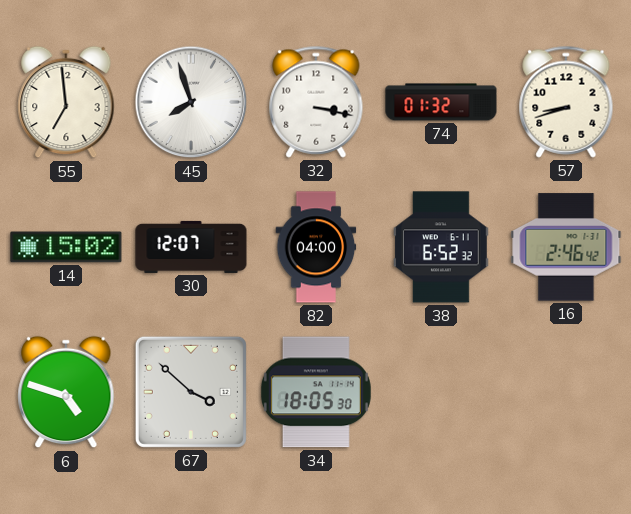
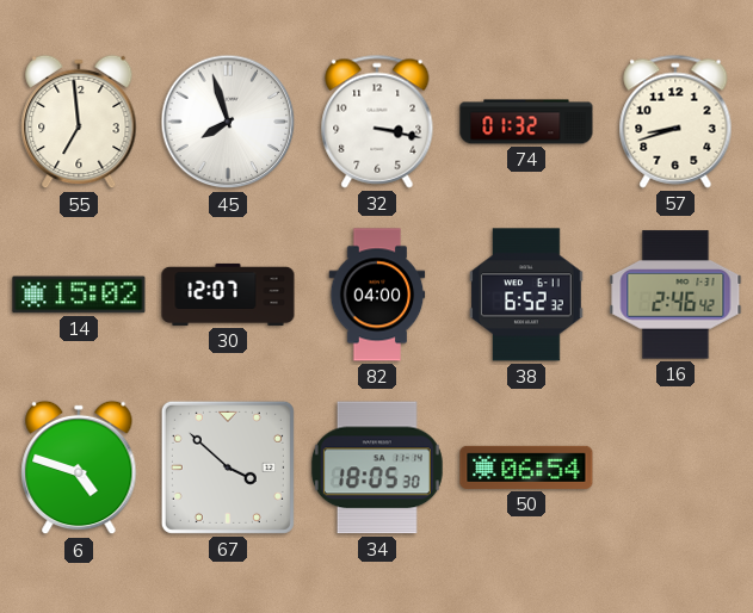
50: none -> 06:54
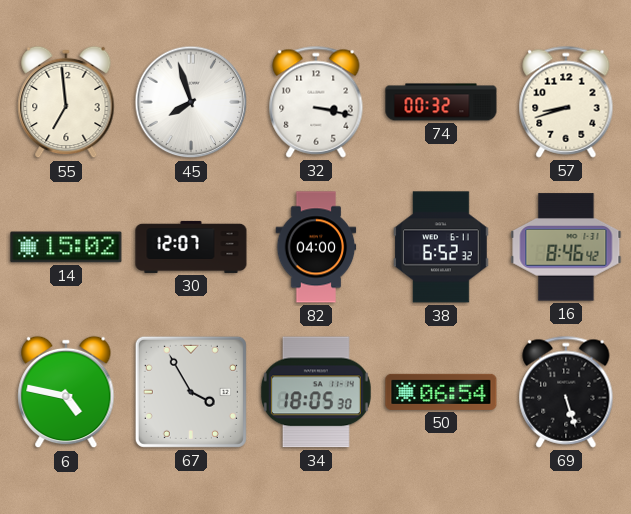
74: 01:32 -> 00:32
16: 2:46 -> 8:46
6: 4:48 -> 4:47
67: 3:52 -> 3:55
69: none -> 5:27
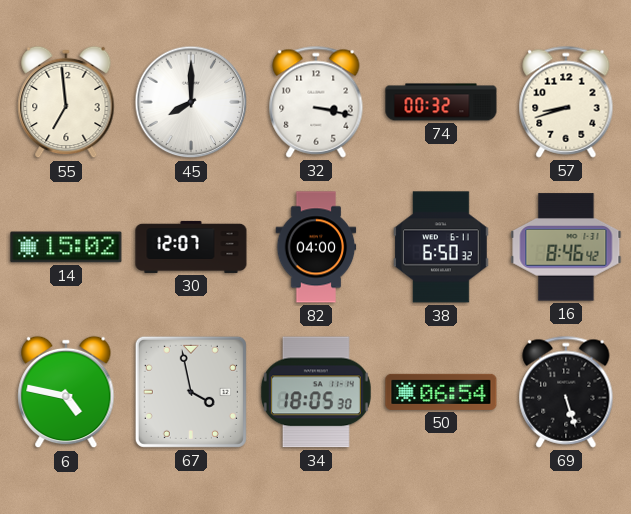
45: 7:57 -> 8:00
38: 6:52 -> 6:50
67: 3:55 -> 3:58
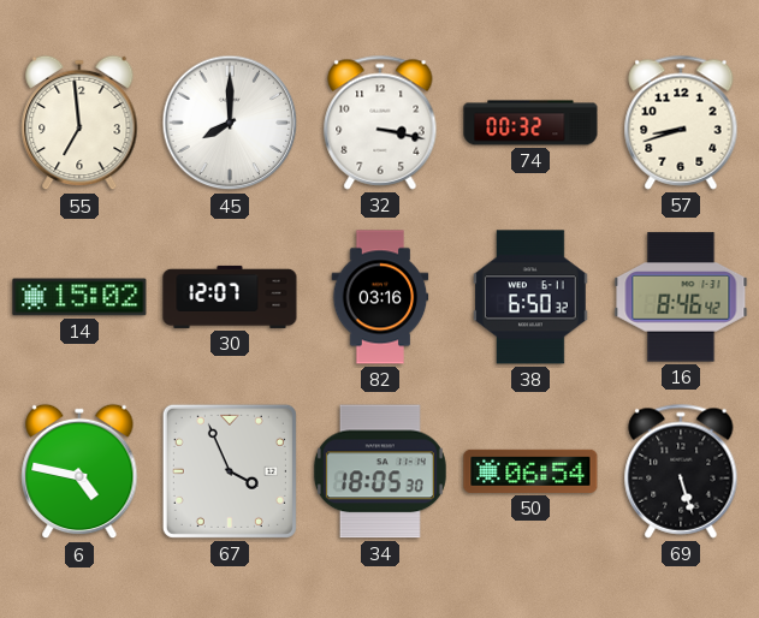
82: 04:00 -> 03:16
67: 3:58 -> 3:56
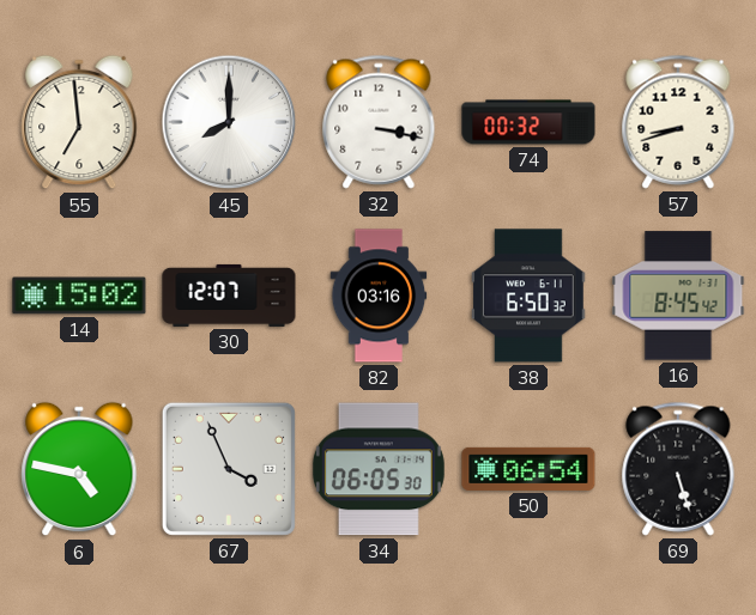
16: 8:46 -> 8:45
34: 18:05 -> 06:05
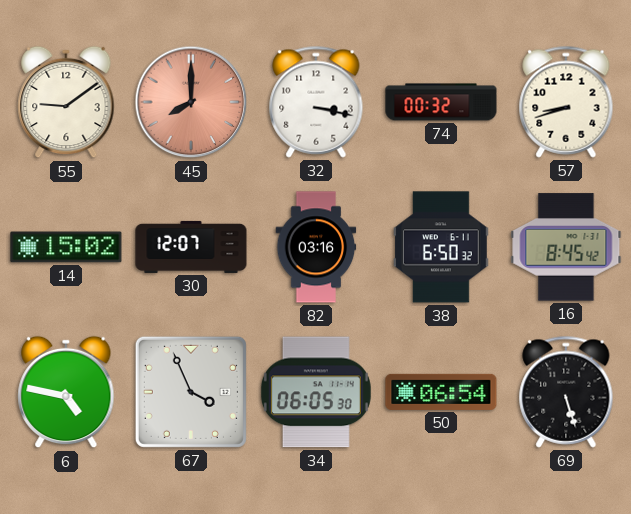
55: 6:59 -> 9:09
45 dial: white -> salmon
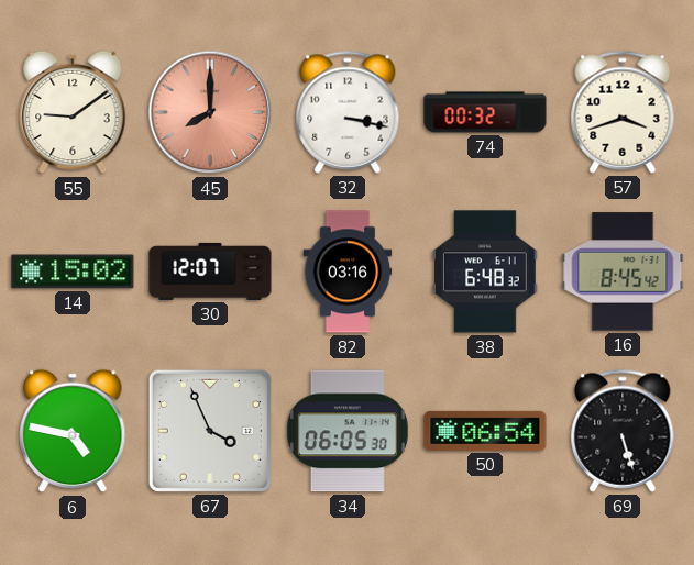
57: 8:42 -> 3:42
38: 6:50 -> 6:48
